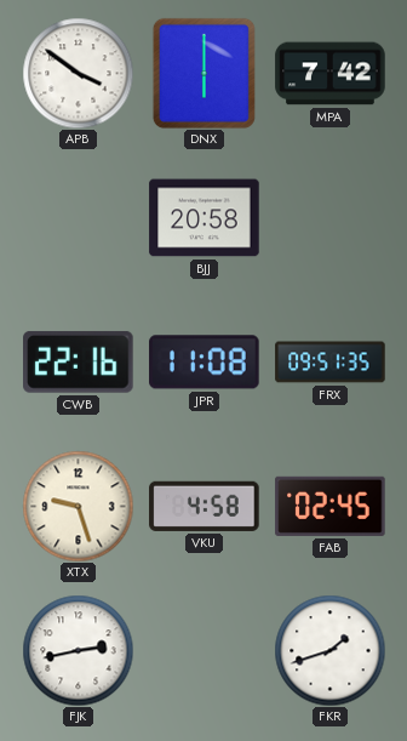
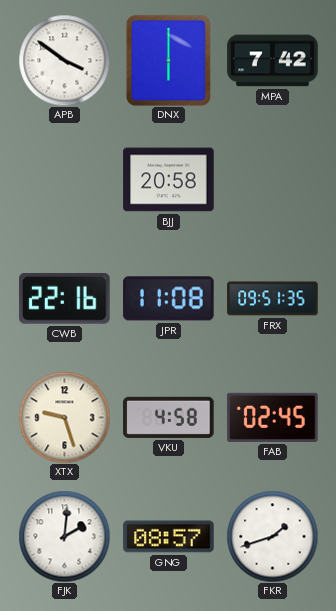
FJK: 2:43 -> 2:01
GNG: none -> 08:57
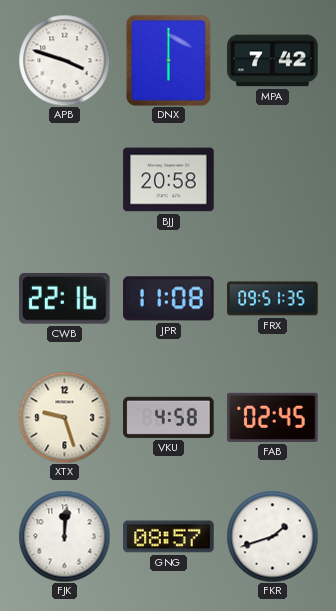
APB: 3:51 -> 3:48
FJK: 2:01 -> 12:01
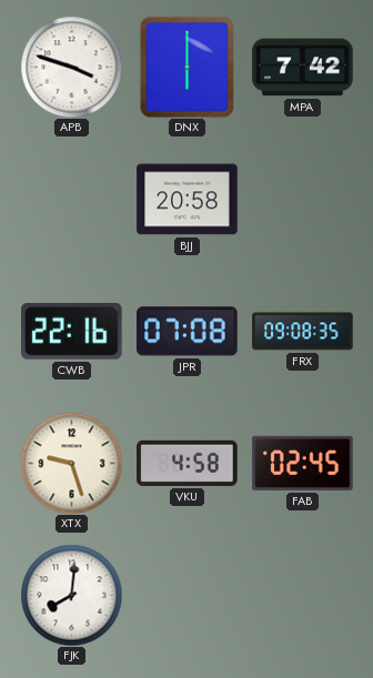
JPR: 11:08 -> 07:08
FRX: 09:51 -> 09:08
FJK: 12:01 -> 8:01
GNG: 08:57 -> none
FKR: 1:42 -> none
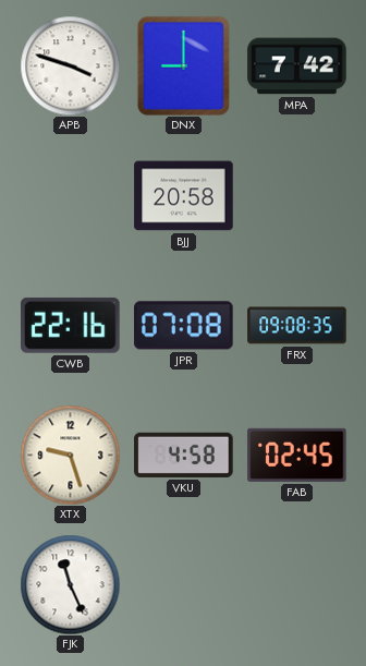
DNX: 6:00 -> 9:00
FJK: 8:01 -> 11:26
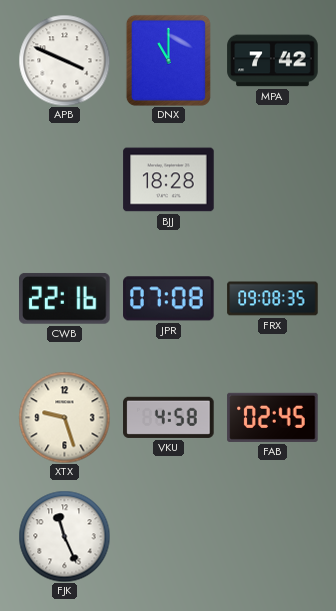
APB: 3:48 -> 3:49
DNX: 9:00 -> 11:00
BJJ: 20:58 -> 18:28
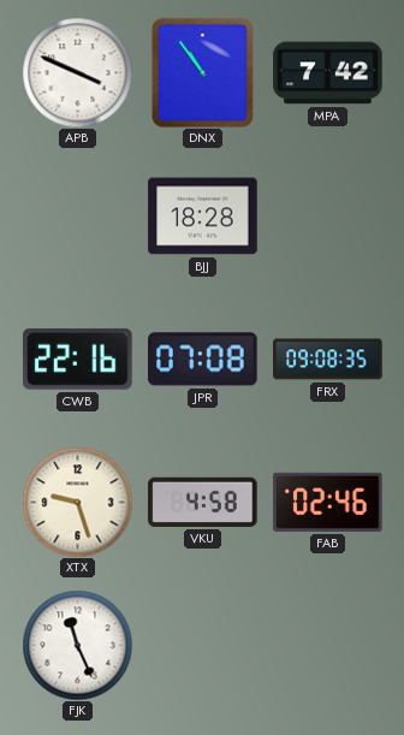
DNX: 11:00 -> 10:54
FAB: 02:45 -> 02:46
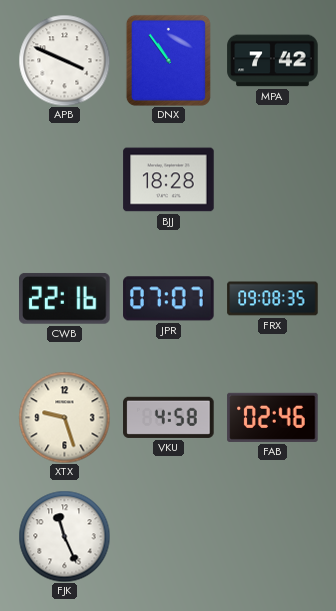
JPR: 07:08 -> 07:07
